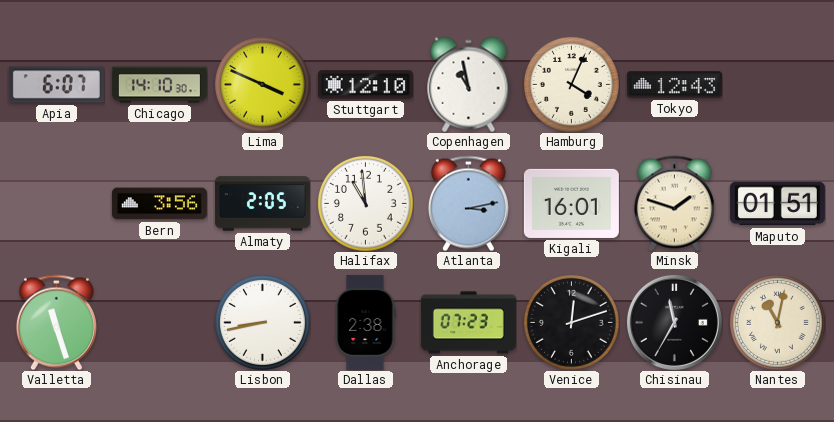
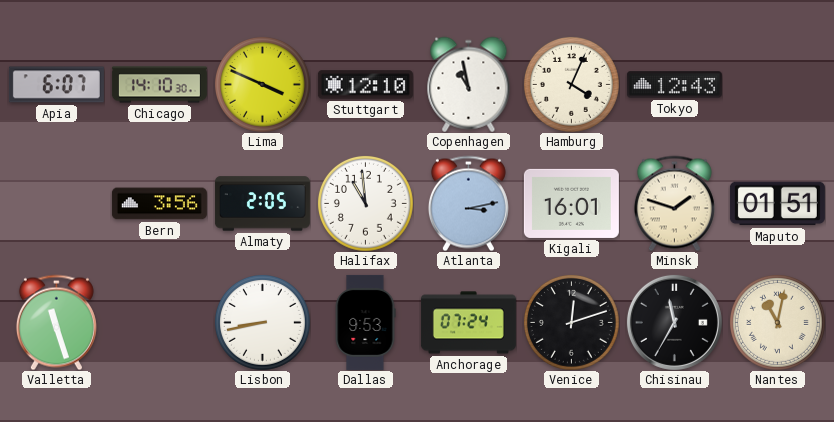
Dallas: 2:38 -> 9:53
Anchorage: 07:23 -> 07:24
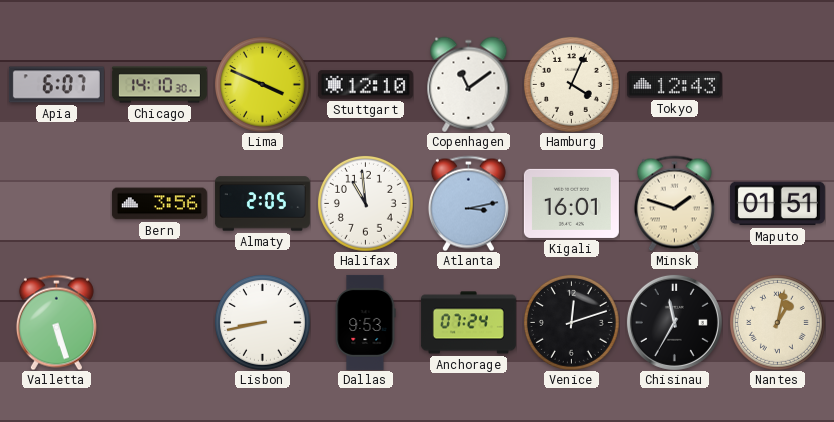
Copenhagen: 10:58 -> 11:09
Valletta: 11:27 -> 5:27
Nantes: 11:02 -> 1:02
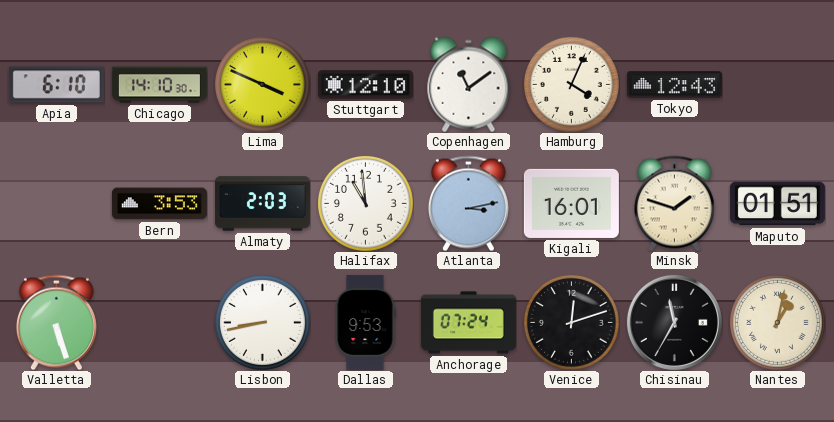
Apia: 6:07 -> 6:10
Bern: 3:56 -> 3:53
Almaty: 2:05 -> 2:03
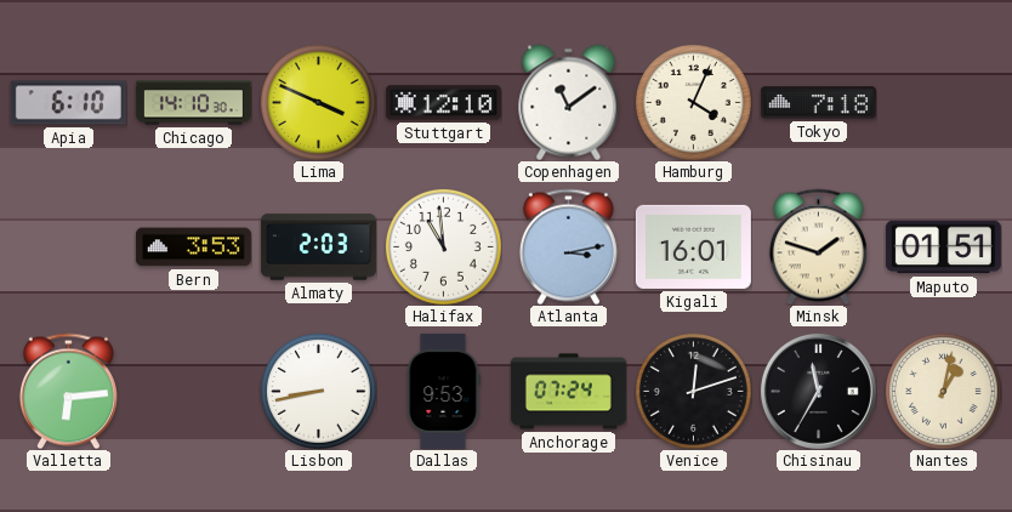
Tokyo: 12:43 -> 7:18
Valletta: 5:27 -> 6:14
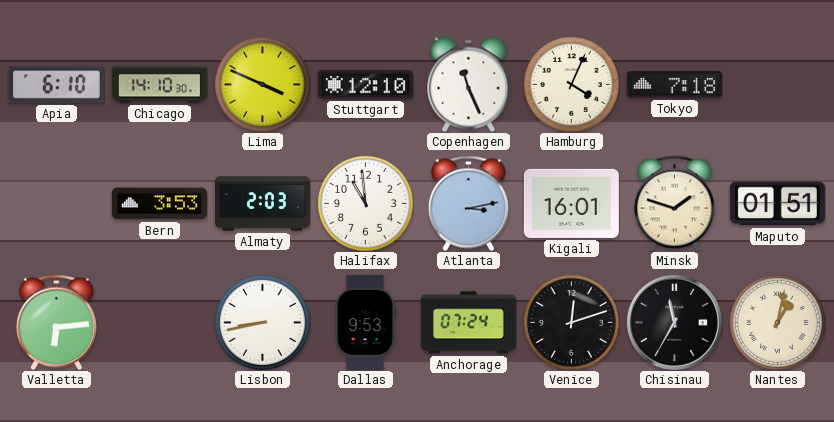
Copenhagen: 11:09 -> 11:26
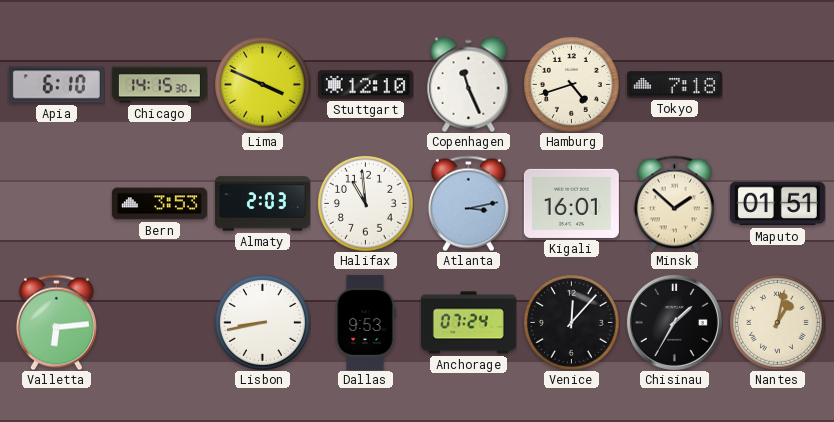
Chicago: 14:10 -> 14:15
Hamburg: 4:04 -> 4:42
Minsk: 1:48 -> 1:52
Venice: 12:12 -> 12:07
Chisinau: 11:35 -> 1:35
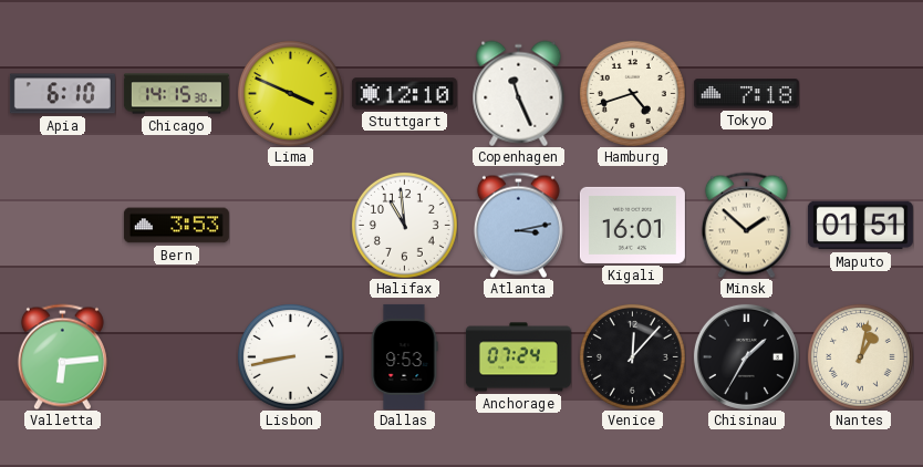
Almaty: 2:03 -> none
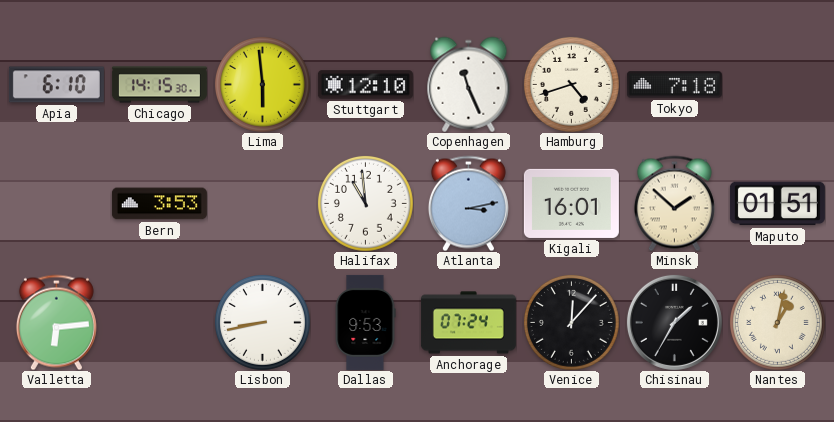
Lima: 3:49 -> 5:59
